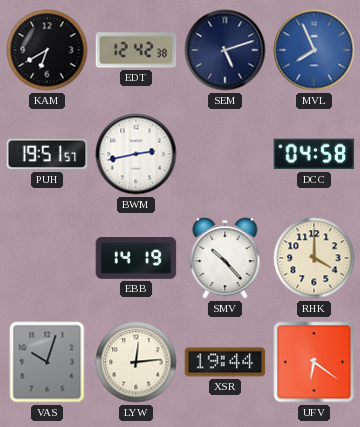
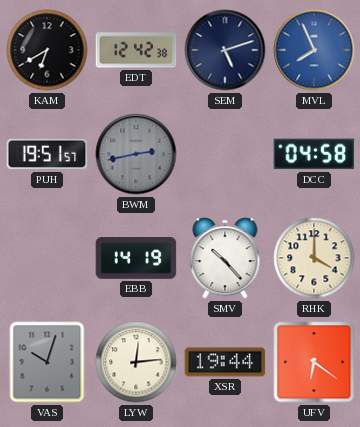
BWM dial: white -> grey
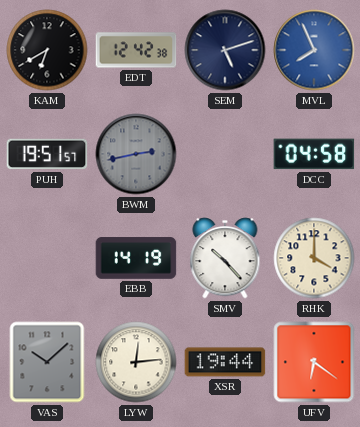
VAS: 10:03 -> 10:08
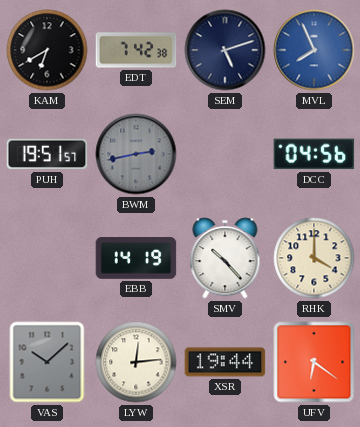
EDT: 12:42 -> 7:42
DCC: 04:58 -> 04:56
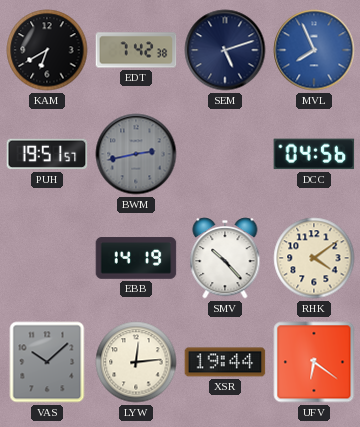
RHK: 4:00 -> 4:09
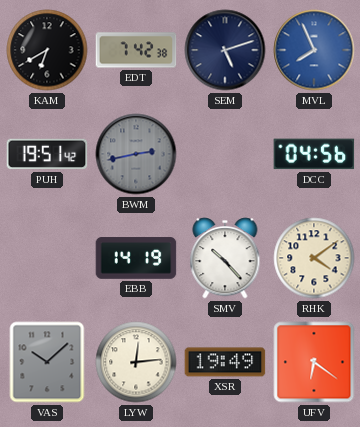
PUH: 19:51:57 -> 19:51:42
XSR: 19:44 -> 19:49
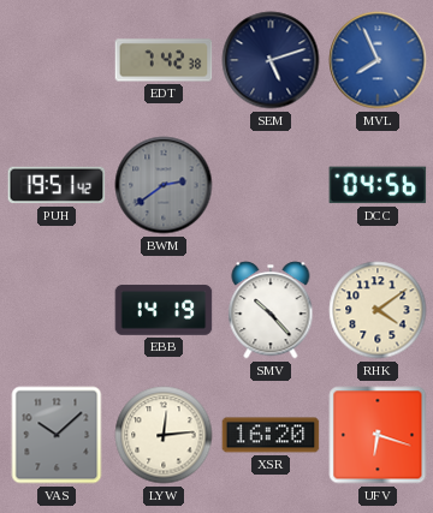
KAM: 6:40 -> none
BWM: 2:43 -> 2:39
XSR: 19:49 -> 16:20
UFV: 6:21 -> 6:18
